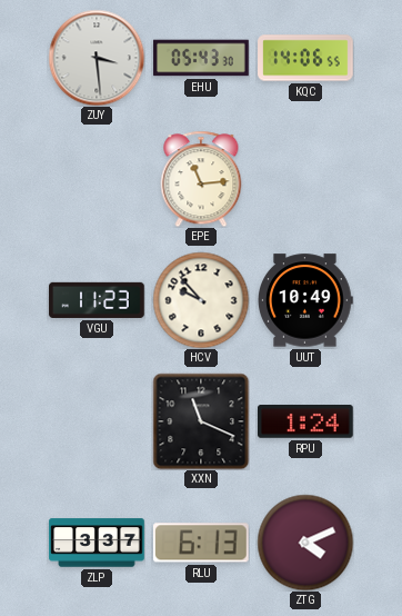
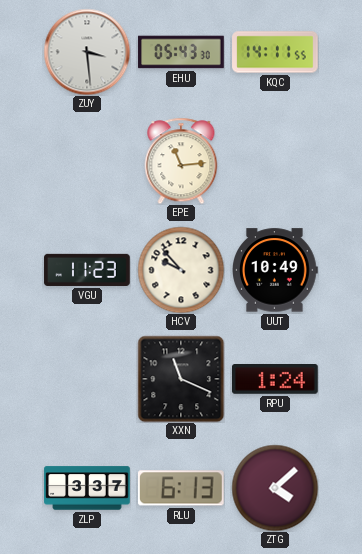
KQC: 14:06 -> 14:11
ZTG: 4:11 -> 4:08
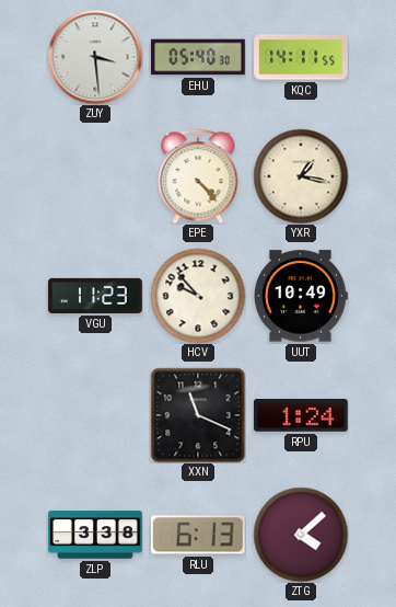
EHU: 05:43 -> 05:40
EPE: 11:14 -> 4:23
YXR: none -> 1:17
ZLP: 3:37 -> 3:38
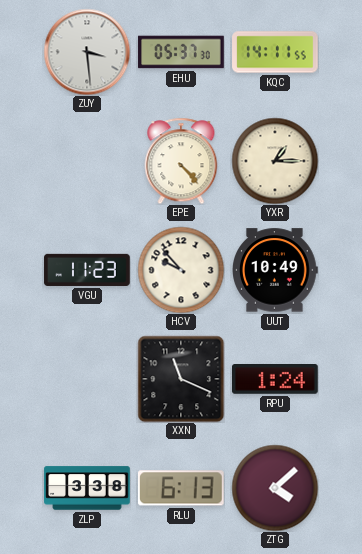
EHU: 05:40 -> 05:37
YXR: 1:17 -> 1:15
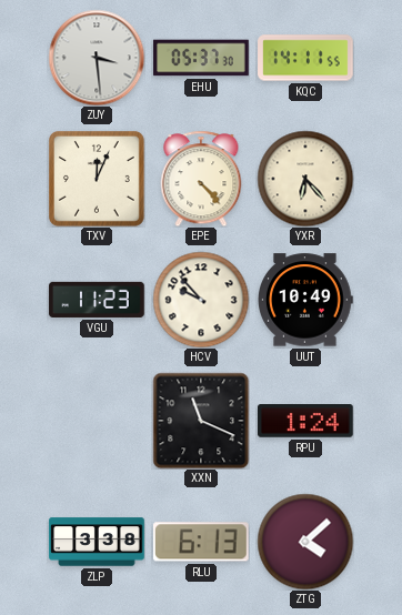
TXV: none -> 12:04
YXR: 1:15 -> 6:23
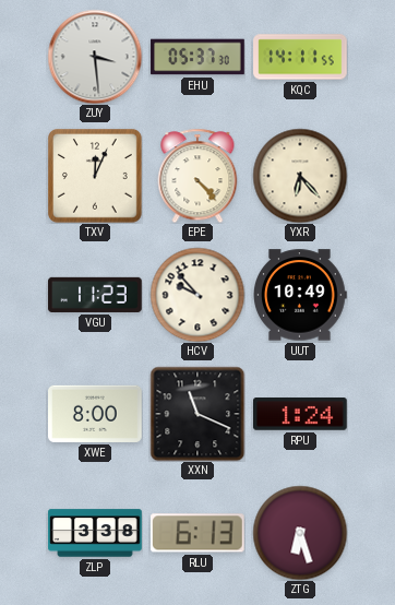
XWE: none -> 8:00
ZTG: 4:08 -> 6:27
